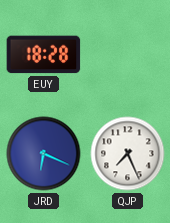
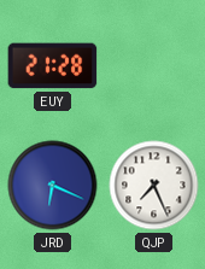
EUY: 18:28 -> 21:28
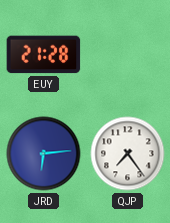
JRD: 6:19 -> 6:14
QJP: 7:26 -> 7:24
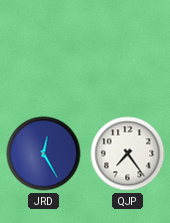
EUY: 21:28 -> none
JRD: 6:14 -> 12:25
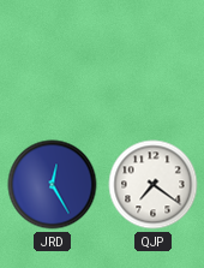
QJP: 7:24 -> 7:21
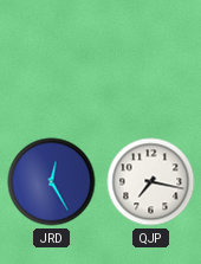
QJP: 7:21 -> 7:17
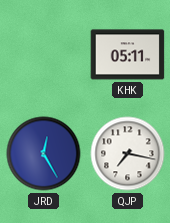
KHK: none -> 05:11
